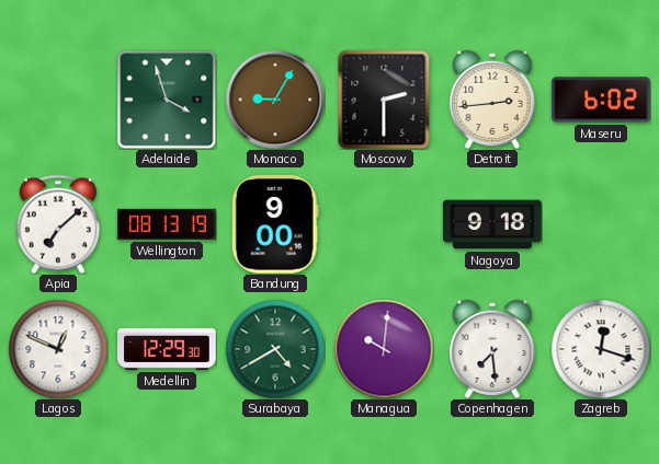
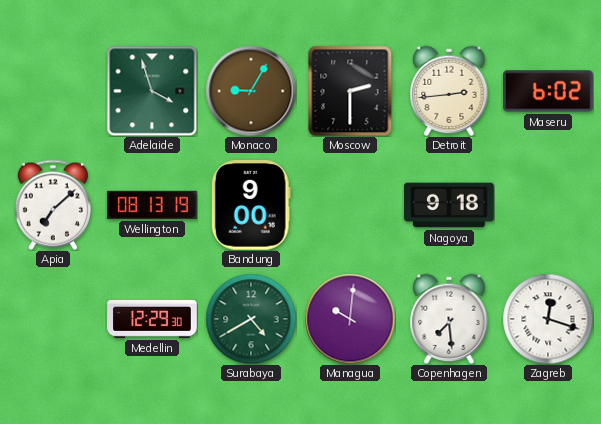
Lagos: 12:49 -> none
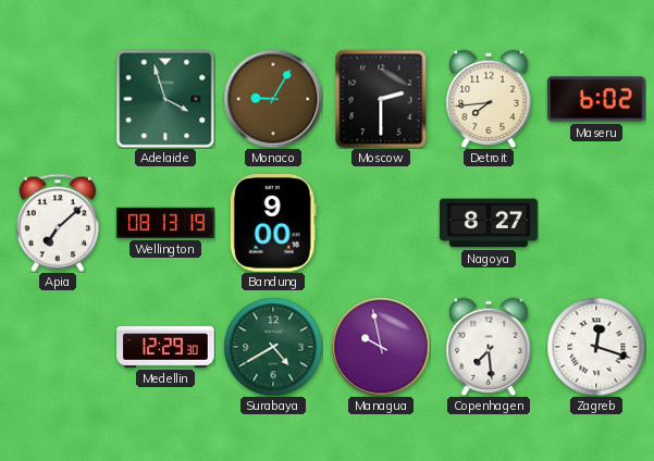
Detroit: 2:44 -> 7:44
Nagoya: 9:18 -> 8:27
Managua: 10:01 -> 9:58
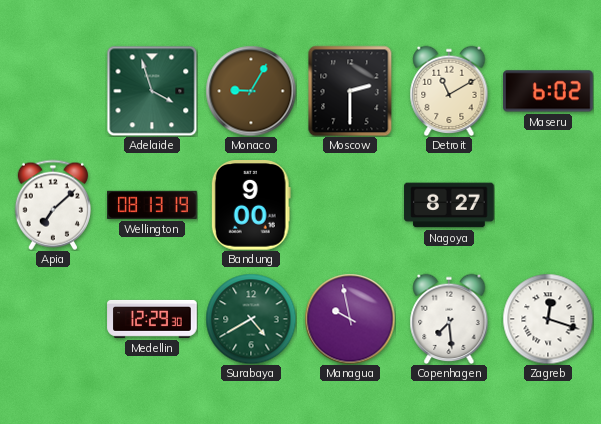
Detroit: 7:44 -> 11:10
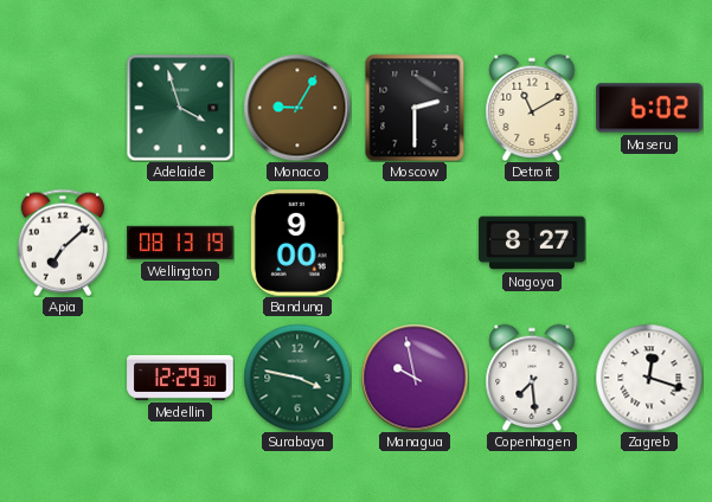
Surabaya: 4:40 -> 3:47
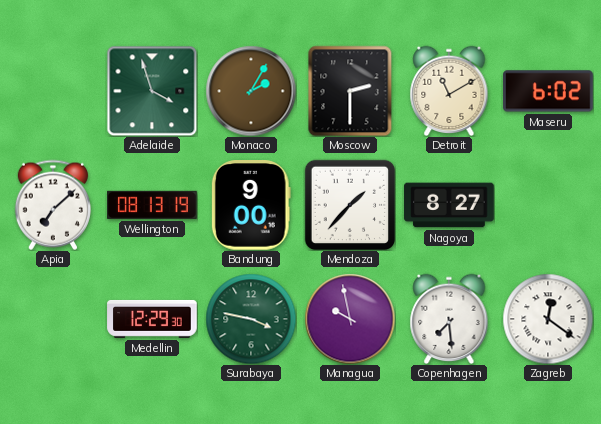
Monaco: 9:05 -> 2:05
Mendoza: none -> 1:37
Zagreb: 12:18 -> 12:21
